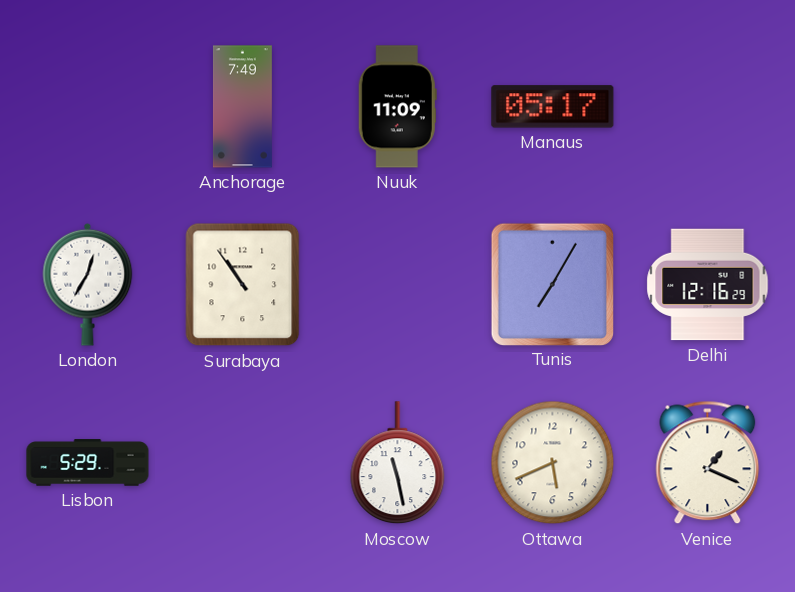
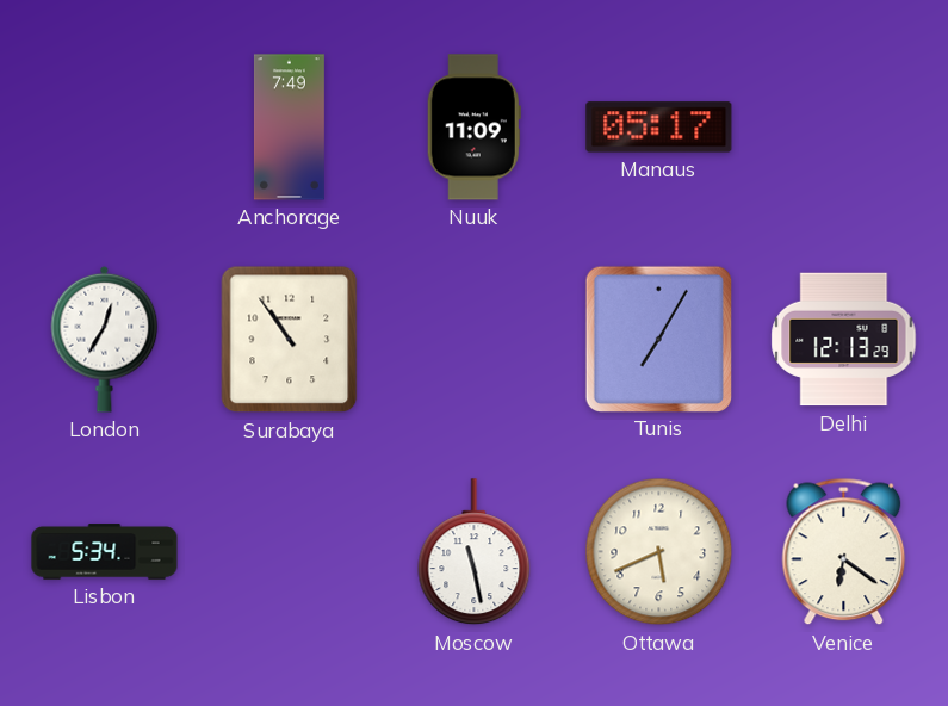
Delhi: 12:16 -> 12:13
Lisbon: 5:29 -> 5:34
Venice: 1:19 -> 6:21
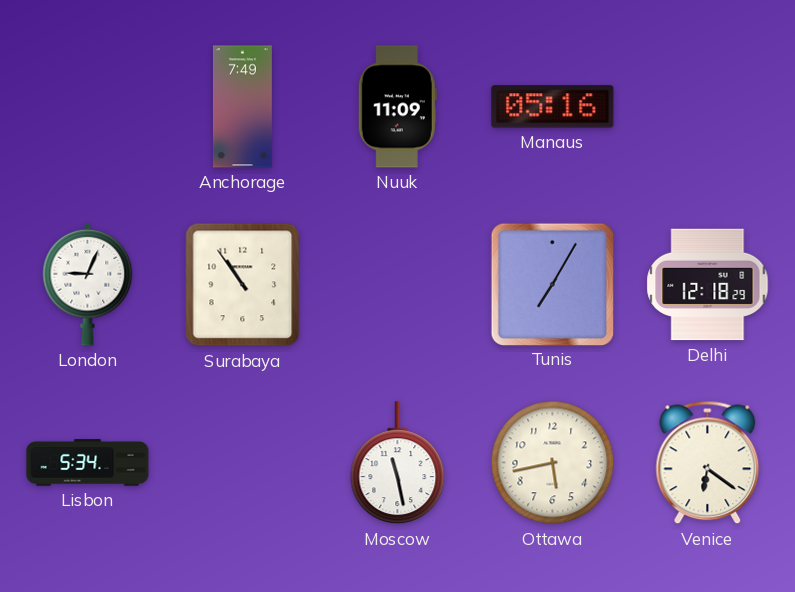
Manaus: 05:17 -> 05:16
London: 12:35 -> 9:04
Delhi: 12:13 -> 12:18
Ottawa: 5:41 -> 5:43
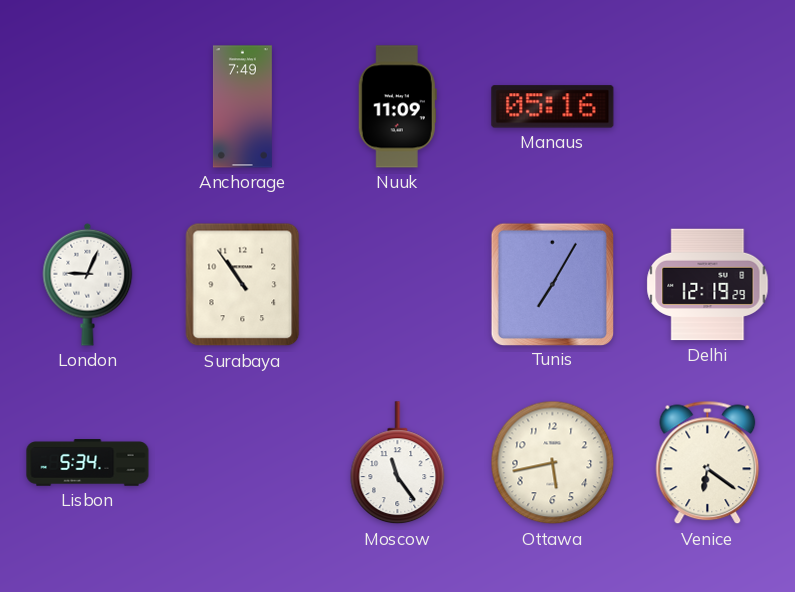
Delhi: 12:18 -> 12:19
Moscow: 11:28 -> 11:24
